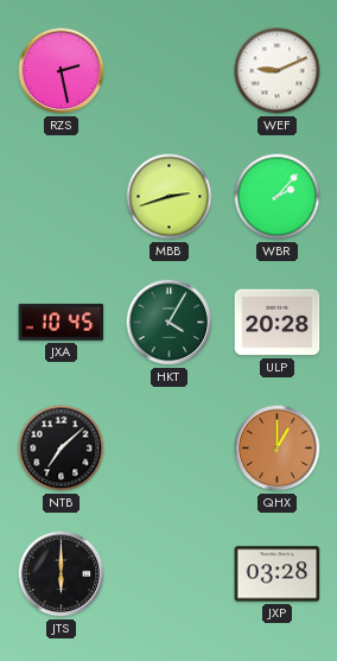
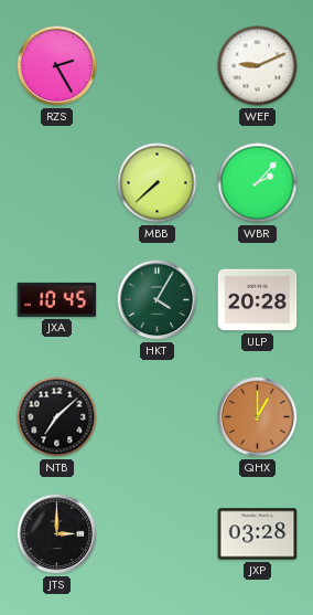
RZS: 2:28 -> 2:25
MBB: 2:42 -> 7:38
JTS: 6:00 -> 3:00
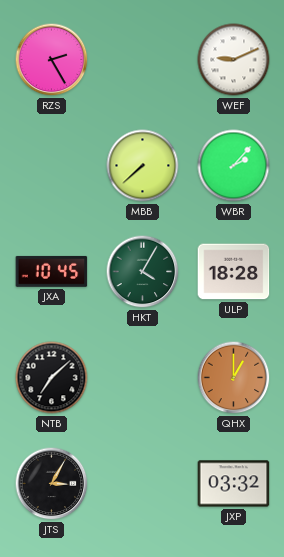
ULP: 20:28 -> 18:28
JTS: 3:00 -> 3:05
JXP: 03:28 -> 03:32
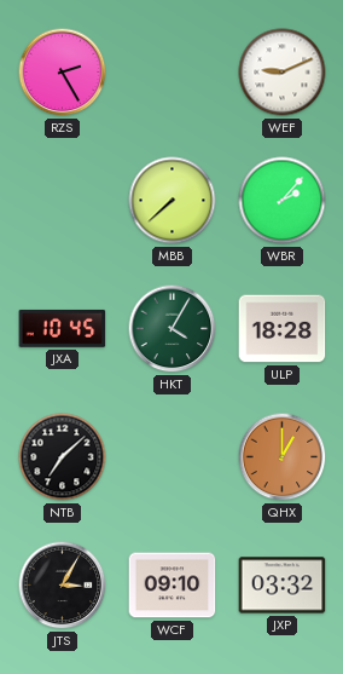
WCF: none -> 09:10
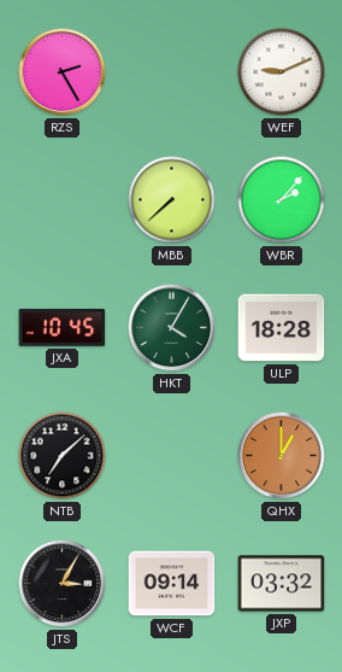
WCF: 09:10 -> 09:14
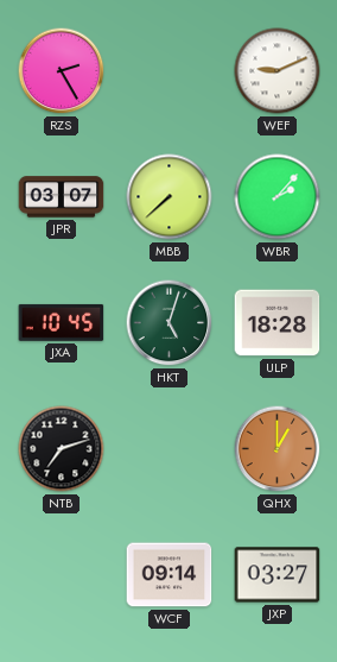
JPR: none -> 03:07
HKT: 4:05 -> 5:03
NTB: 7:08 -> 7:12
JTS: 3:05 -> none
JXP: 03:32 -> 03:27
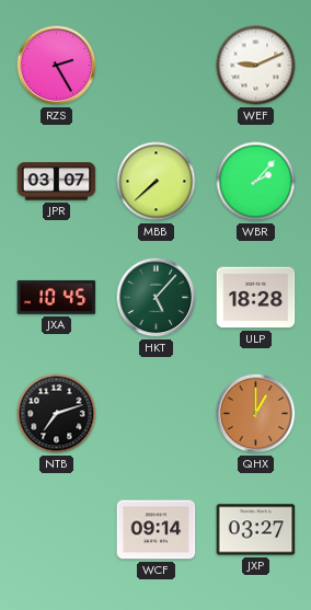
HKT: 5:03 -> 5:07
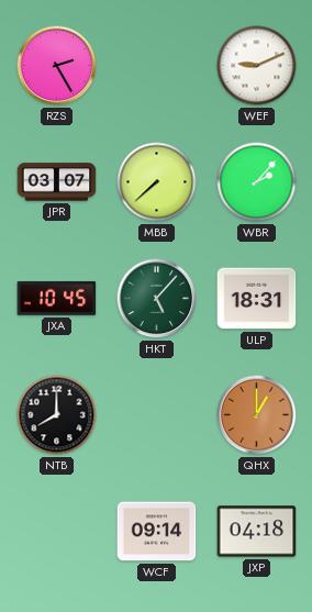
ULP: 18:28 -> 18:31
NTB: 7:12 -> 8:00
JXP: 03:27 -> 04:18
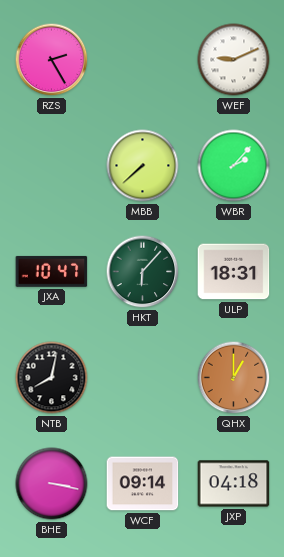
JPR: 03:07 -> none
JXA: 10:45 -> 10:47
HKT: 5:07 -> 6:07
NTB: 8:00 -> 8:02
BHE: none -> 3:17
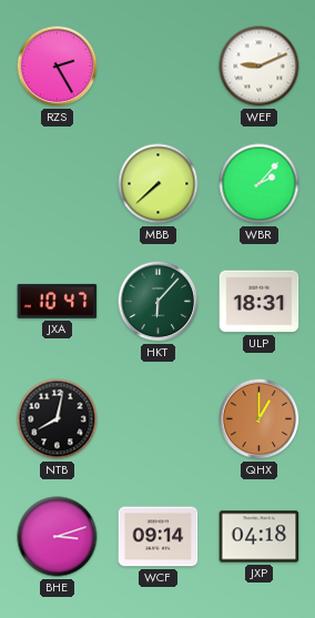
BHE: 3:17 -> 3:12
